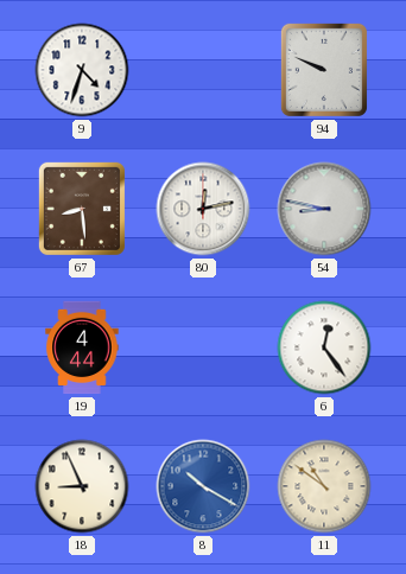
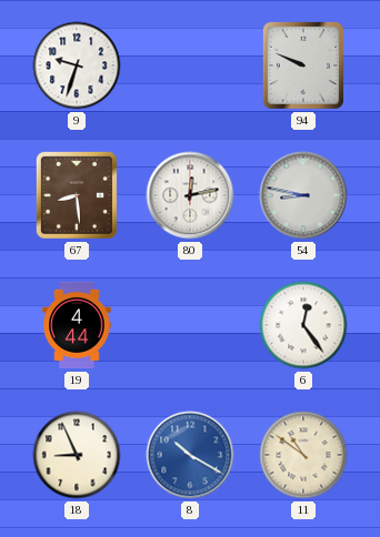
9: 4:33 -> 9:33
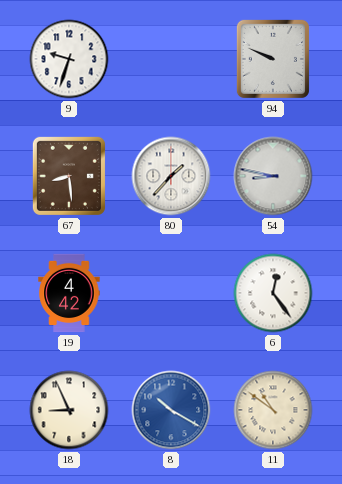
80: 12:13 -> 1:37
19: 4:44 -> 4:42
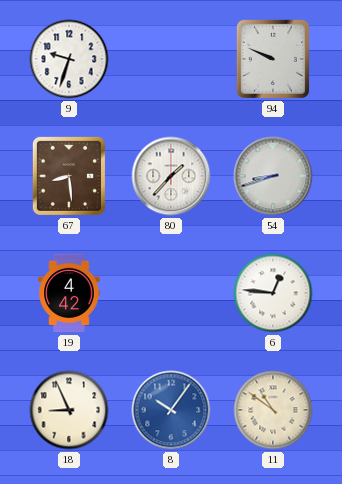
54: 8:47 -> 8:42
6: 12:24 -> 12:46
8: 10:20 -> 10:06
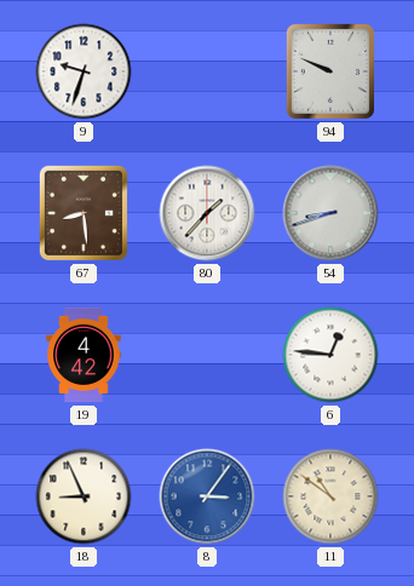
8: 10:06 -> 3:06
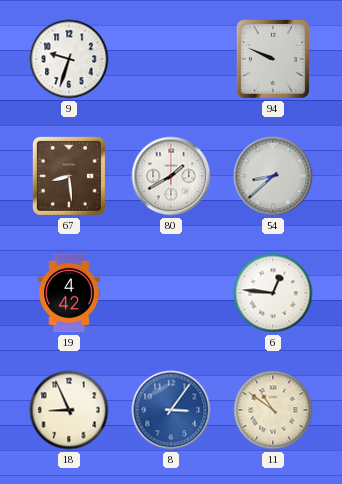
80: 1:37 -> 1:40
54: 8:42 -> 8:38
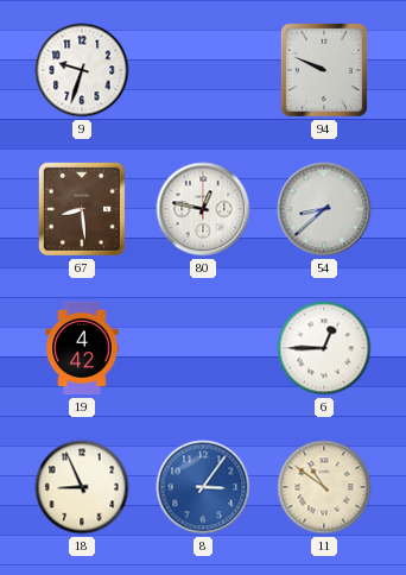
80: 1:40 -> 12:47
6: 12:46 -> 12:45
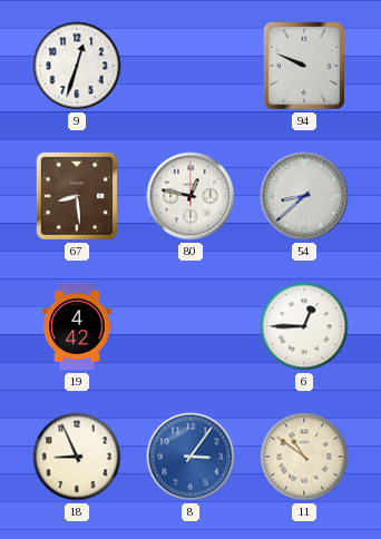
9: 9:33 -> 12:33
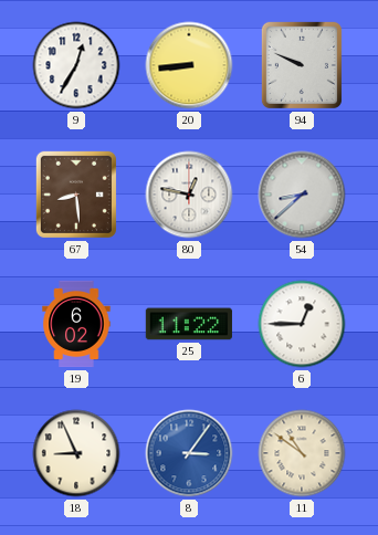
9: 12:33 -> 12:35
20: none -> 8:44
19: 4:42 -> 6:02
25: none -> 11:22
